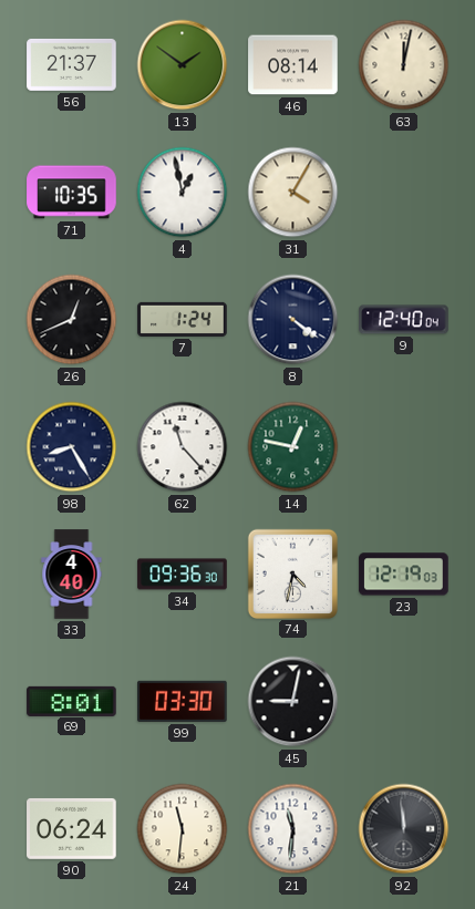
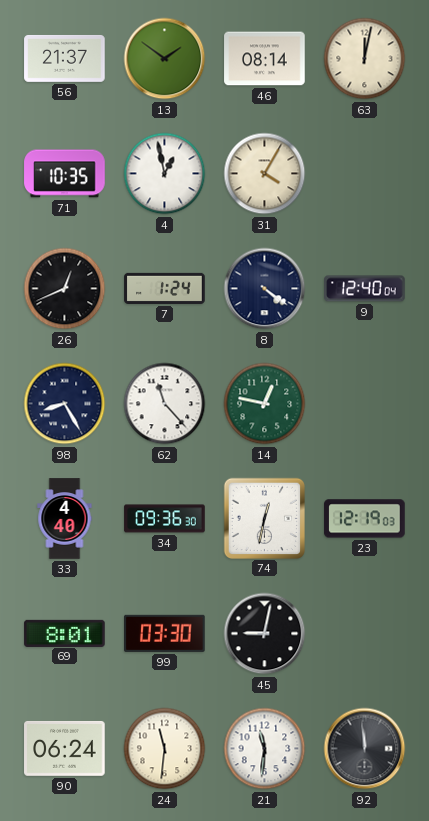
74: 4:32 -> 12:32
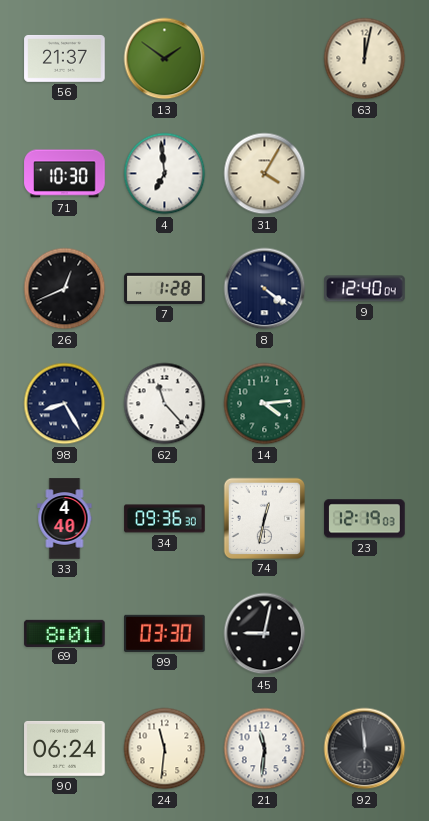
46: 08:14 -> none
71: 10:35 -> 10:30
4: 12:58 -> 6:59
7: 1:24 -> 1:28
14: 12:47 -> 4:14
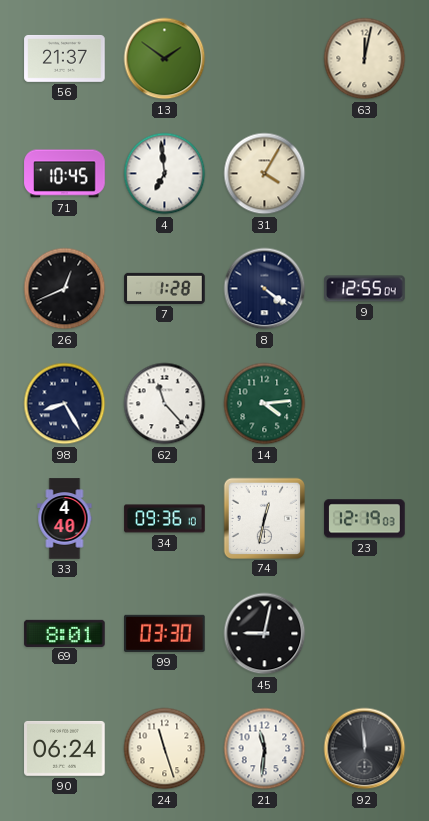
71: 10:30 -> 10:45
9: 12:40 -> 12:55
34: 09:36:30 -> 09:36:10
24: 11:31 -> 11:27
